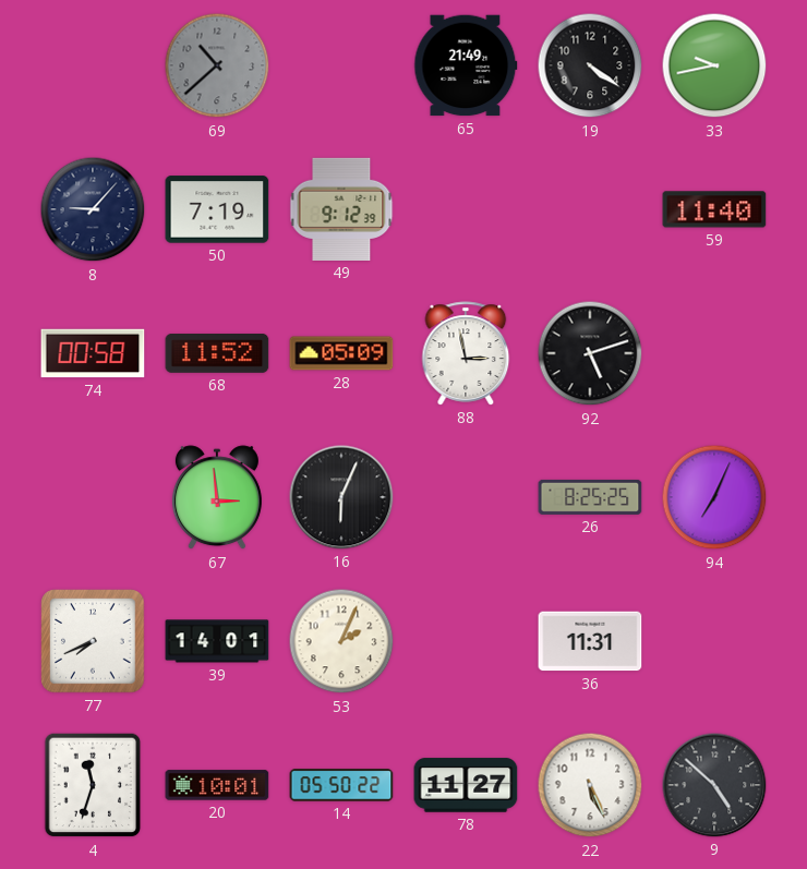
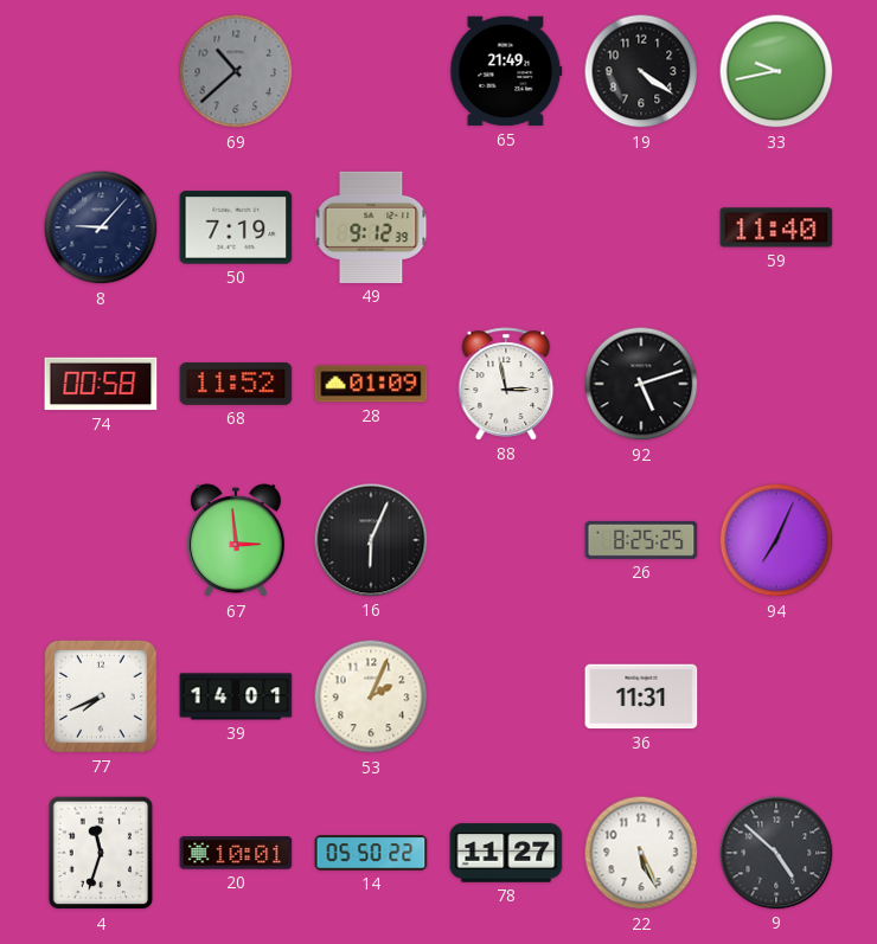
28: 05:09 -> 01:09
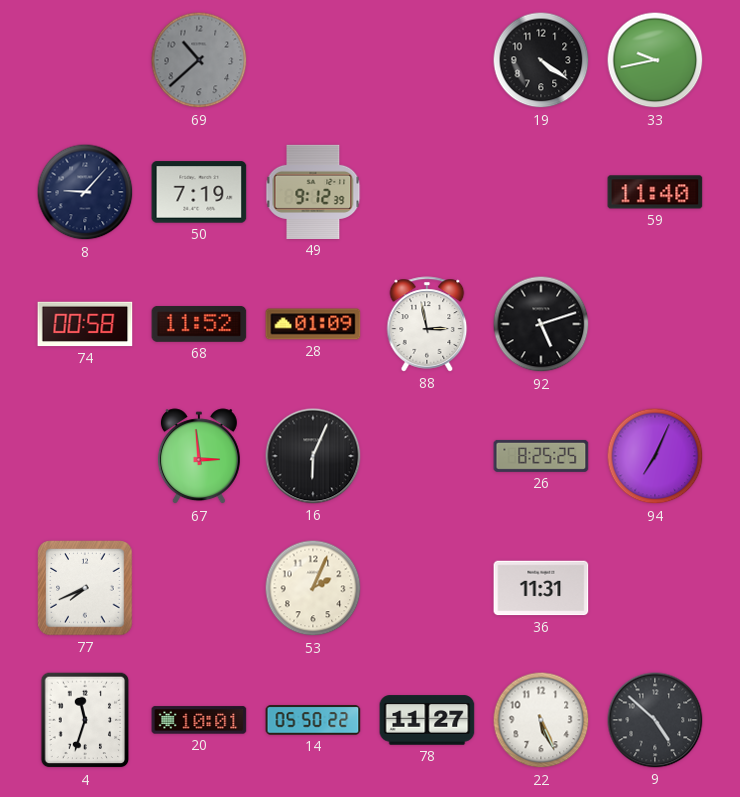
65: 21:49 -> none
39: 14:01 -> none
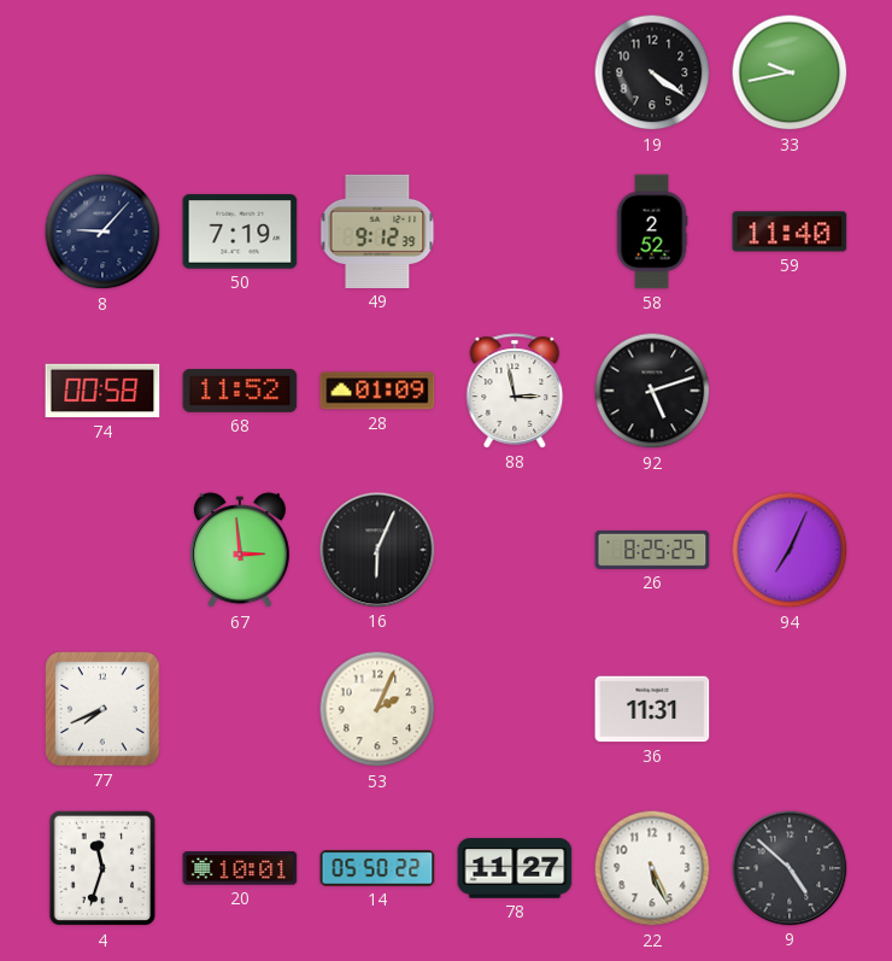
69: 10:38 -> none
58: none -> 2:52
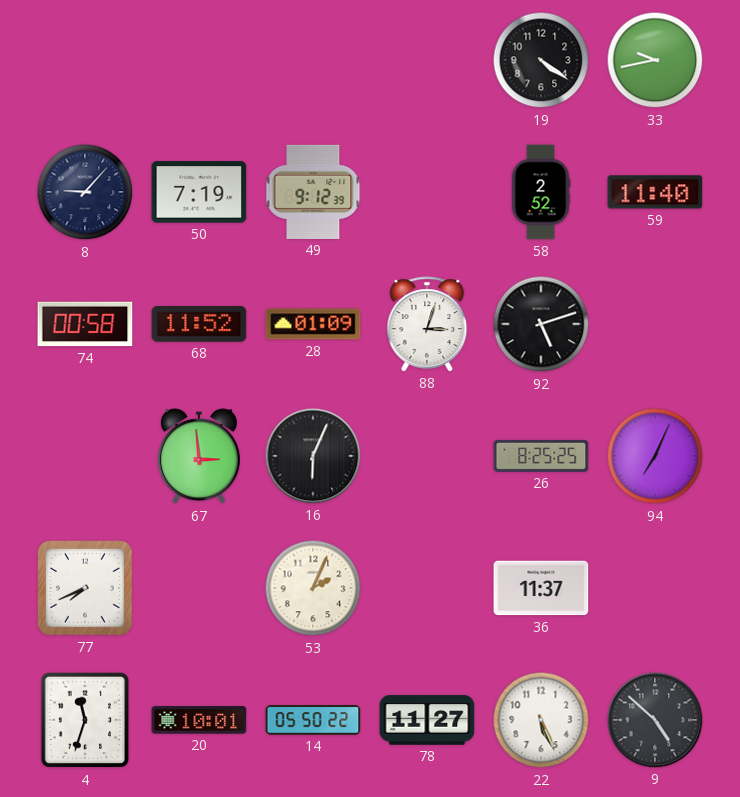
88: 2:58 -> 3:03
36: 11:31 -> 11:37
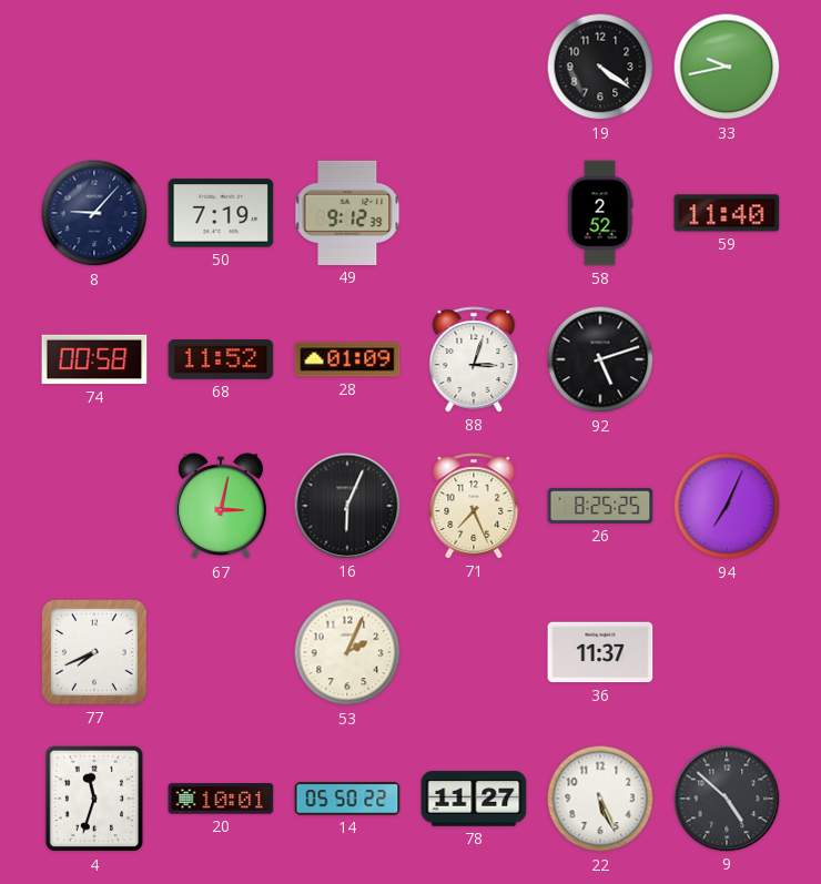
67: 2:59 -> 3:02
71: none -> 7:26
